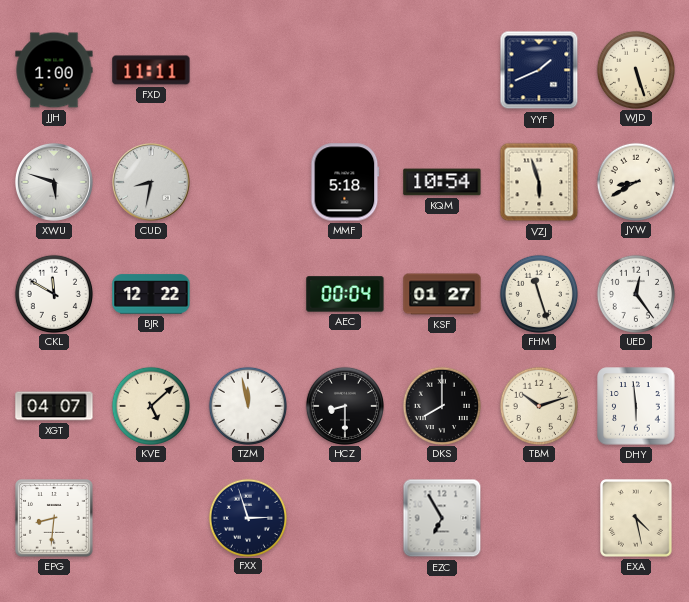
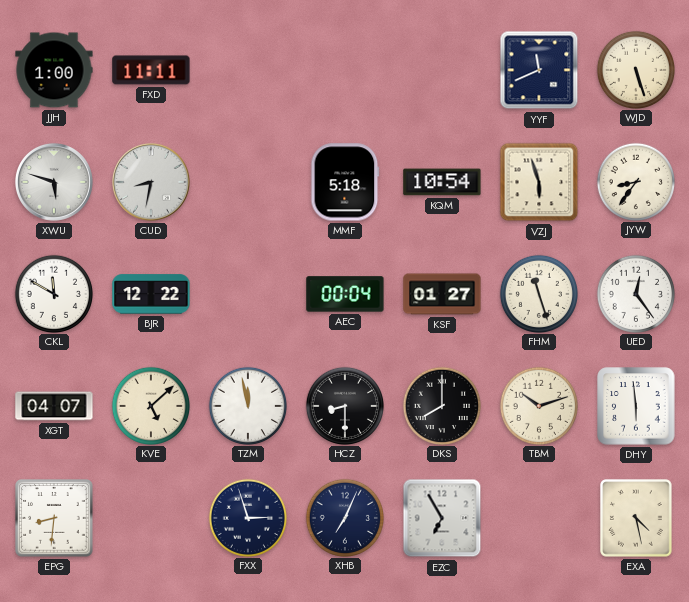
YYF: 1:41 -> 11:41
JYW: 8:40 -> 8:36
XHB: none -> 7:04
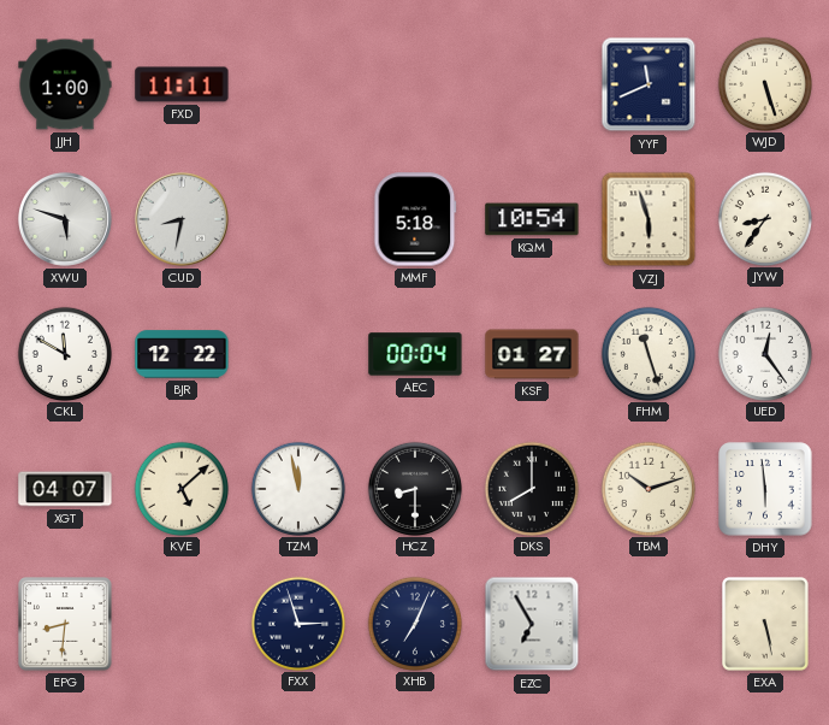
EXA: 4:28 -> 5:28
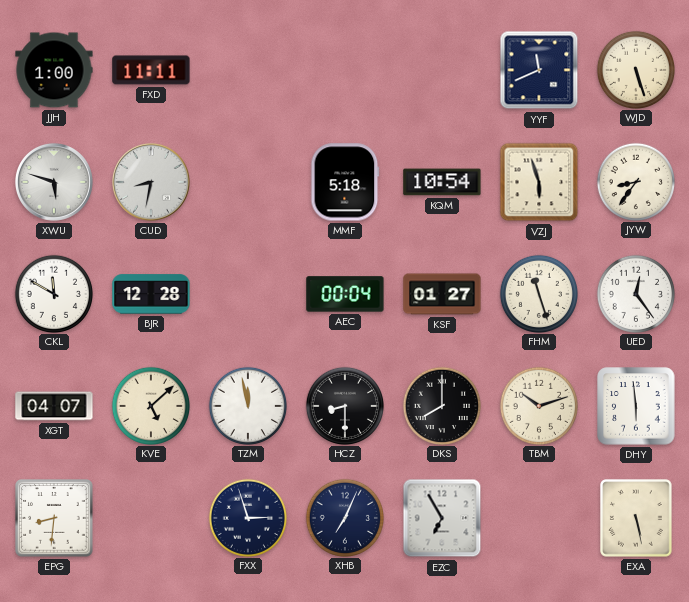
BJR: 12:22 -> 12:28
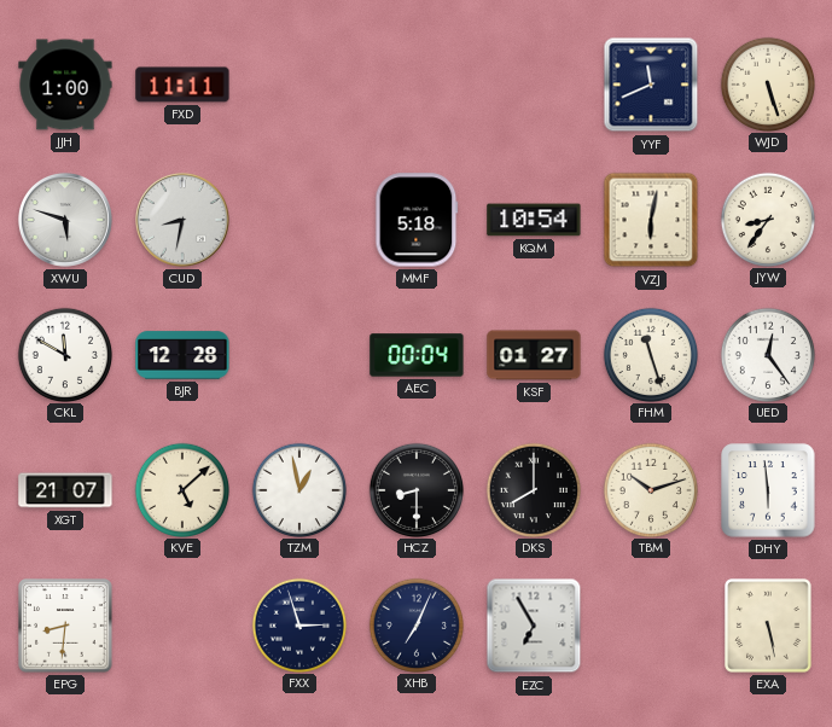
VZJ: 5:57 -> 6:02
XGT: 04:07 -> 21:07
TZM: 11:58 -> 12:58
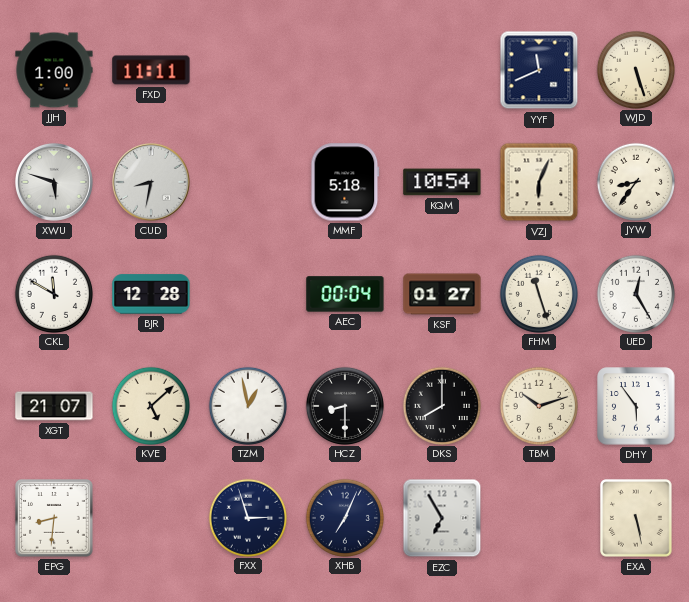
VZJ: 6:02 -> 6:04
UED: 12:24 -> 12:25
DHY: 5:59 -> 5:54
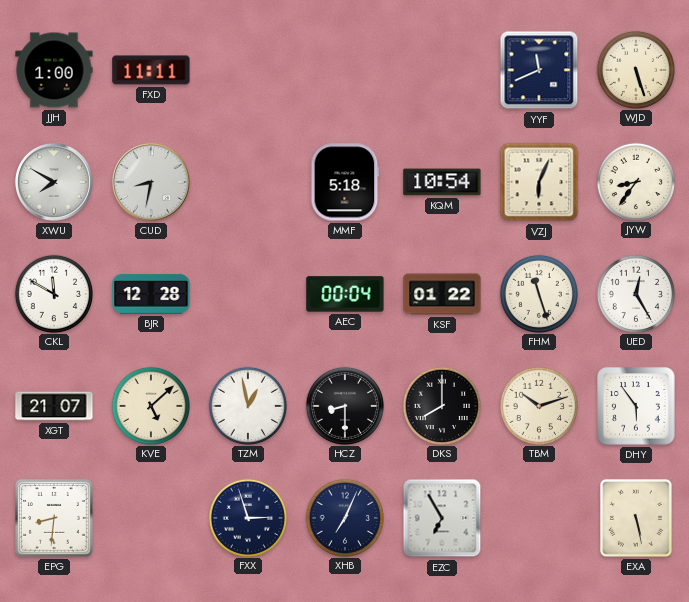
XWU: 5:48 -> 7:50
KSF: 01:27 -> 01:22
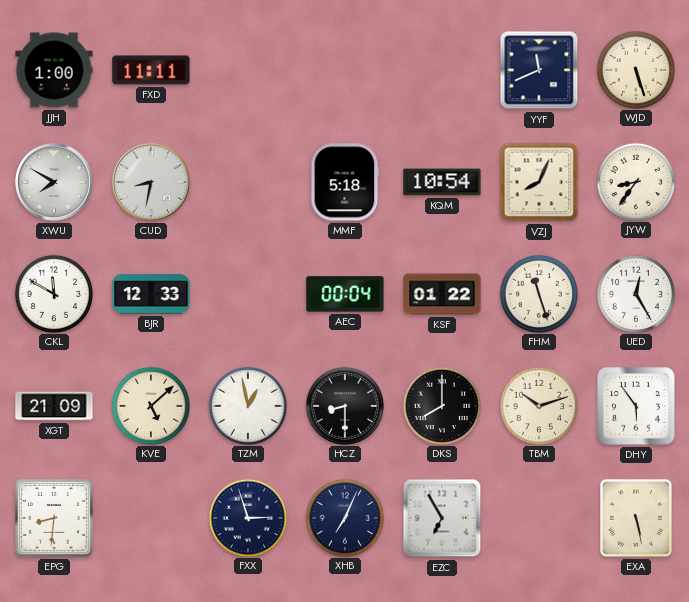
VZJ: 6:04 -> 8:04
BJR: 12:28 -> 12:33
XGT: 21:07 -> 21:09
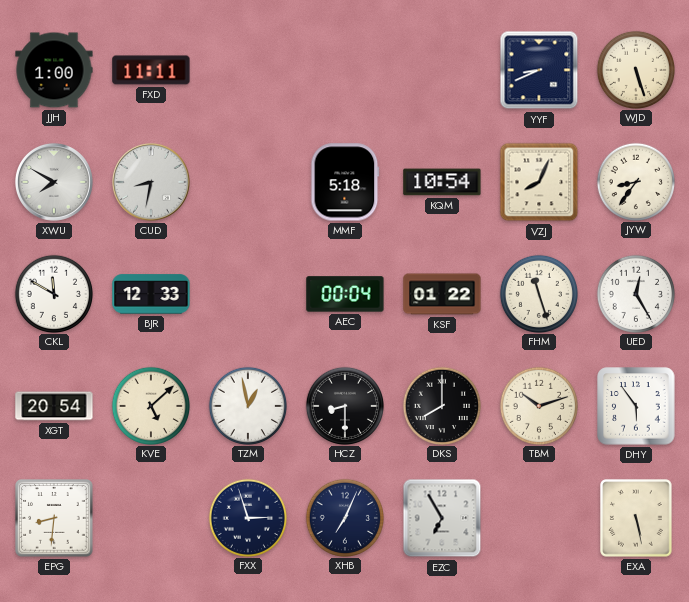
YYF: 11:41 -> 8:41
XGT: 21:09 -> 20:54
